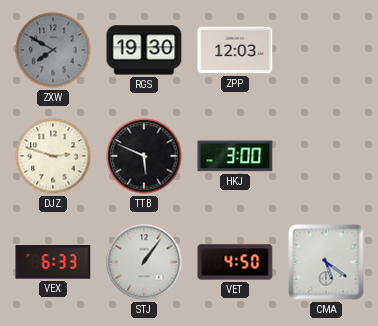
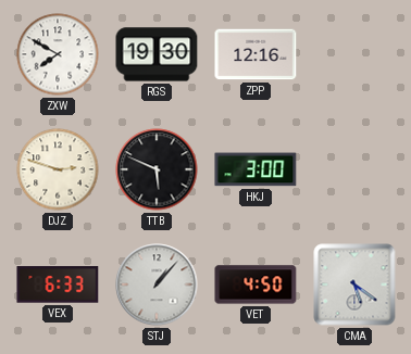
ZXW dial: grey -> white
ZPP: 12:03 -> 12:16
STJ: 1:06 -> 1:07
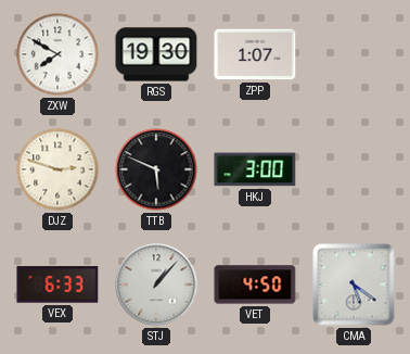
ZPP: 12:16 -> 1:07
